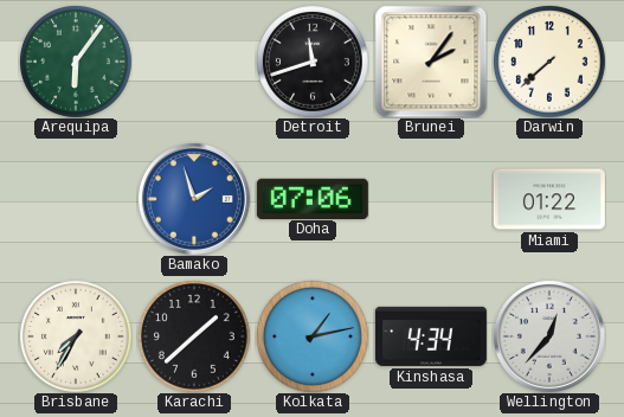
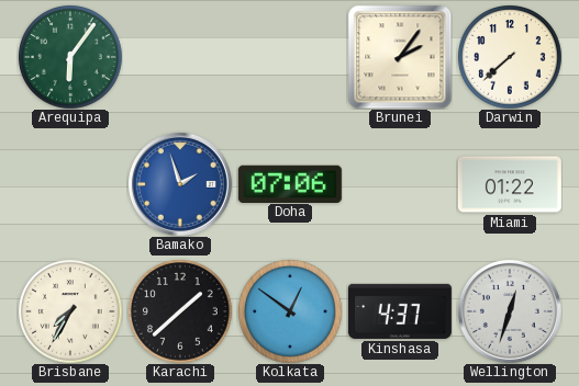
Detroit: 11:42 -> none
Kolkata: 1:13 -> 12:51
Kinshasa: 4:34 -> 4:37
Wellington: 12:37 -> 12:33
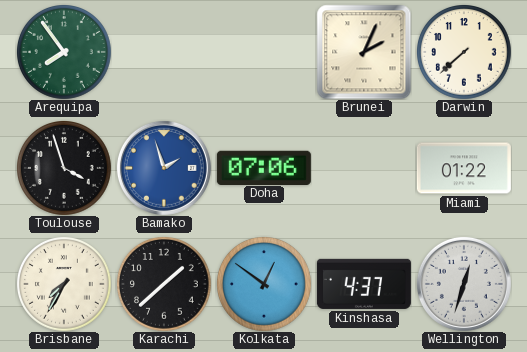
Arequipa: 6:06 -> 7:54
Brunei: 2:06 -> 2:04
Toulouse: none -> 3:57
